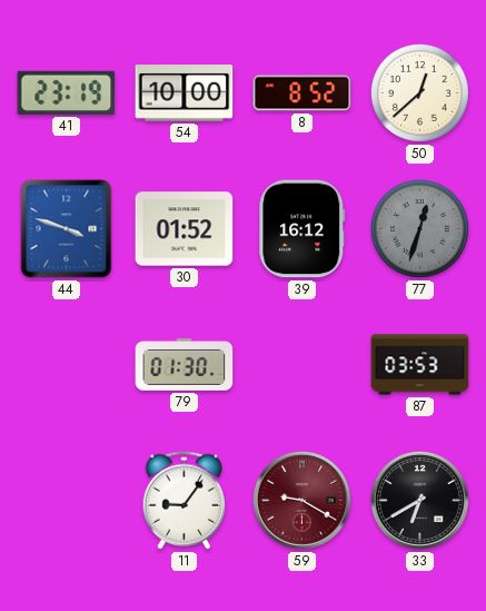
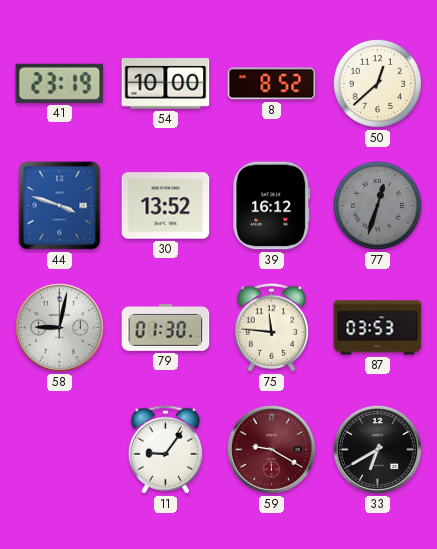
30: 01:52 -> 13:52
58: none -> 9:02
75: none -> 11:46
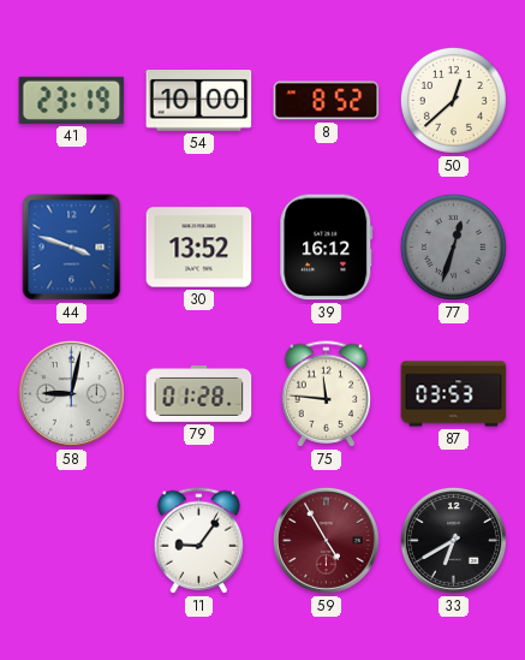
79: 01:30 -> 01:28
59: 9:20 -> 4:55
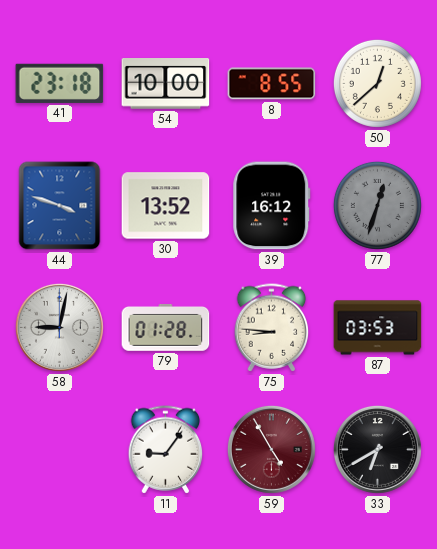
41: 23:19 -> 23:18
8: 8:52 -> 8:55
75: 11:46 -> 8:46
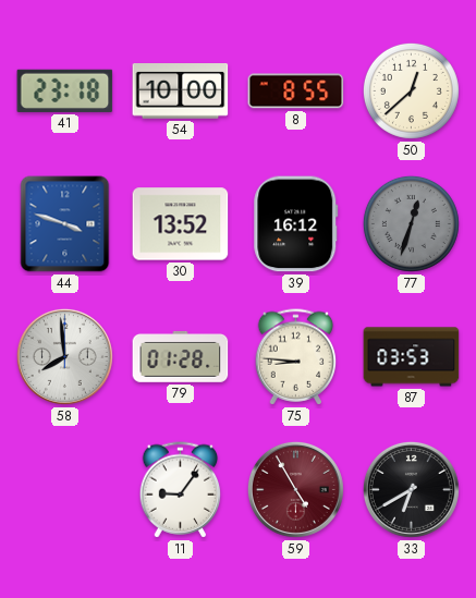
58: 9:02 -> 7:59
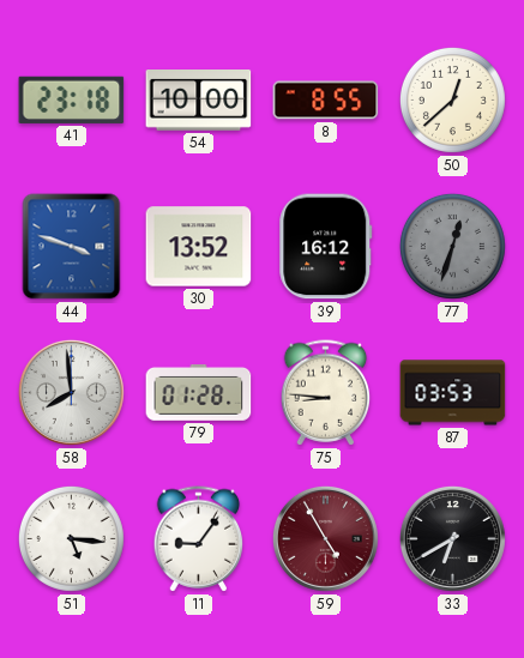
51: none -> 5:16
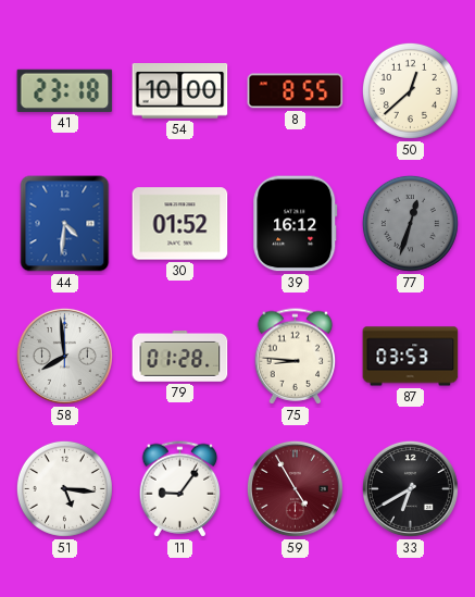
44: 3:48 -> 4:31
30: 13:52 -> 01:52
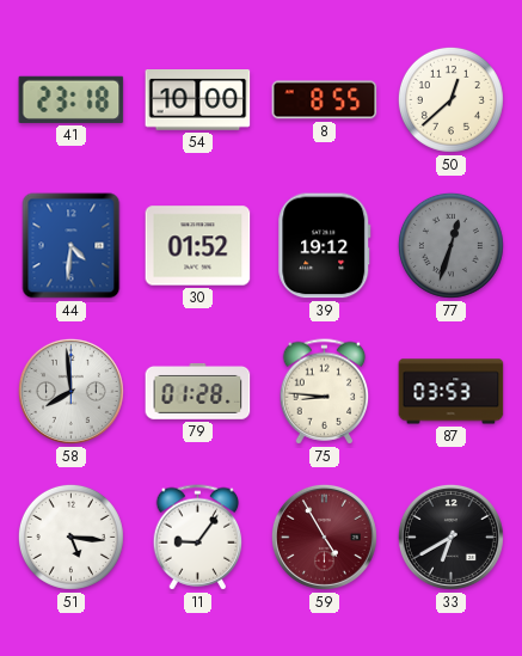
39: 16:12 -> 19:12
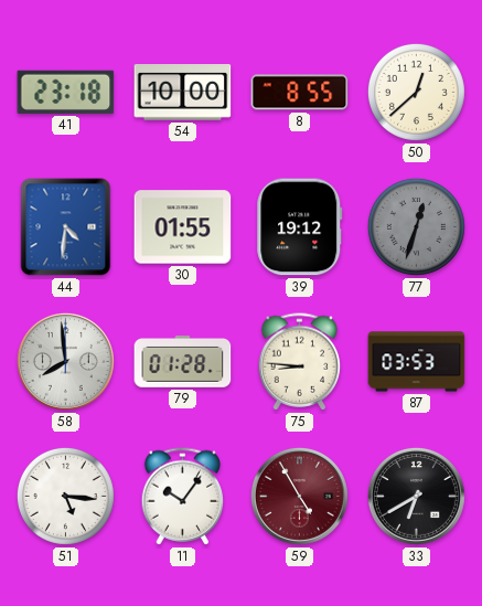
30: 01:52 -> 01:55
11: 9:06 -> 10:06
